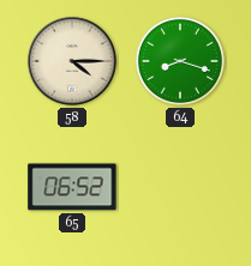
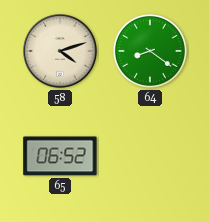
58: 4:15 -> 4:12
64: 8:18 -> 8:21
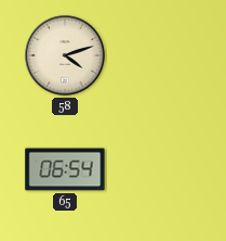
64: 8:21 -> none
65: 06:52 -> 06:54
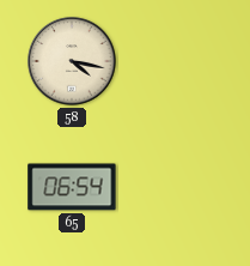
58: 4:12 -> 4:17
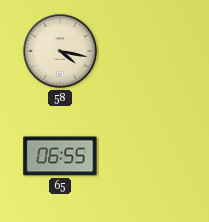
65: 06:54 -> 06:55
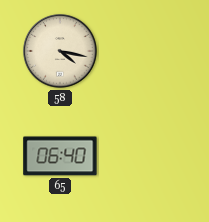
65: 06:55 -> 06:40
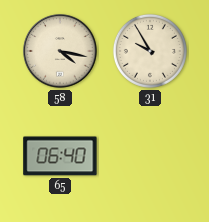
31: none -> 9:55
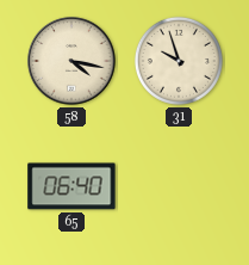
31: 9:55 -> 9:57
